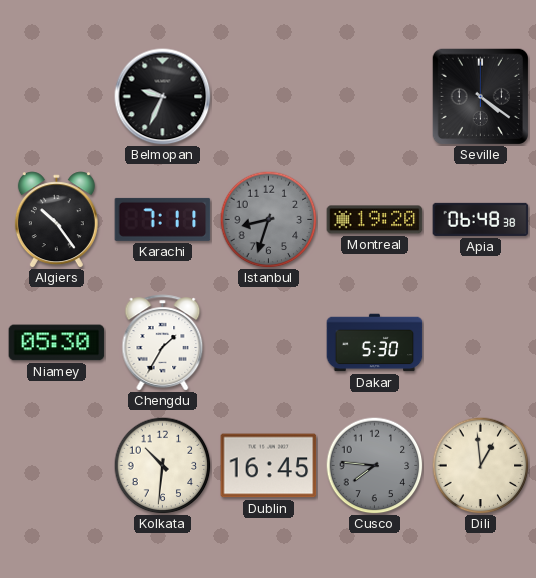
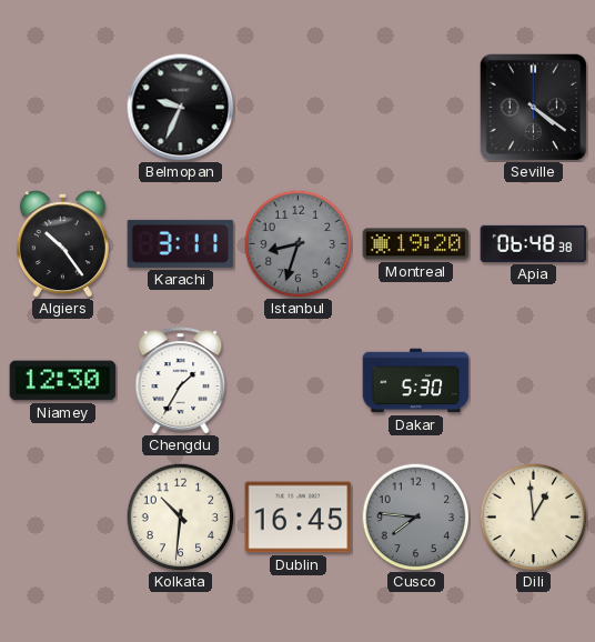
Karachi: 7:11 -> 3:11
Niamey: 05:30 -> 12:30
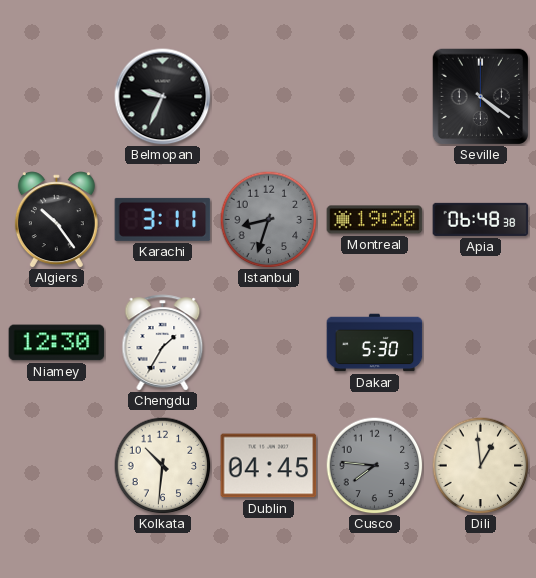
Dublin: 16:45 -> 04:45
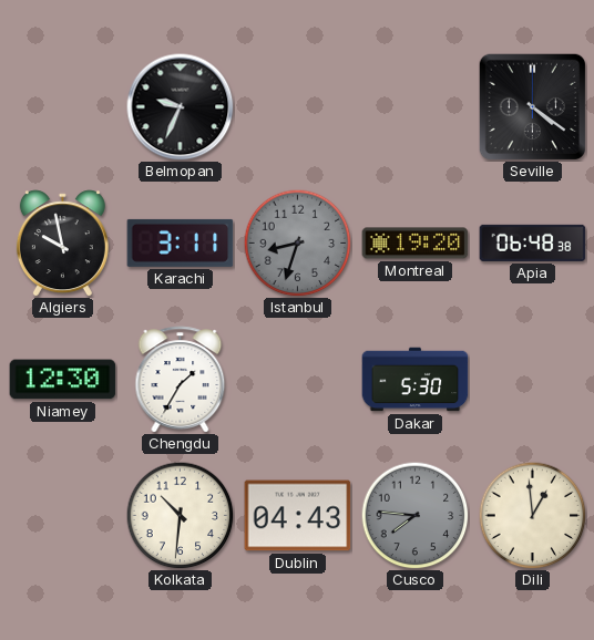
Algiers: 10:24 -> 9:58
Dublin: 04:45 -> 04:43
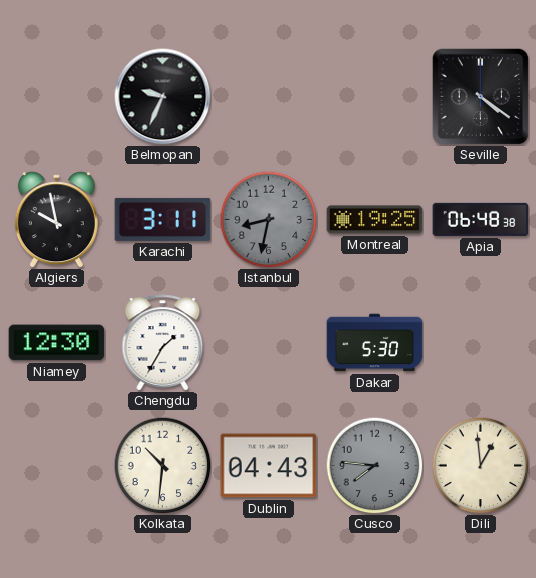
Istanbul: 8:33 -> 8:32
Montreal: 19:20 -> 19:25
